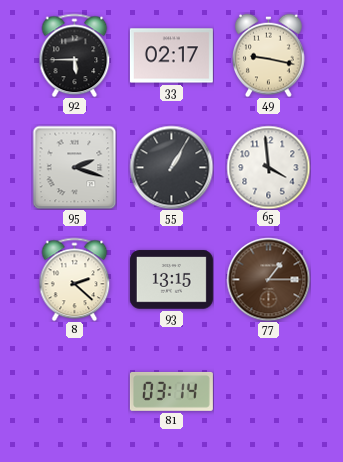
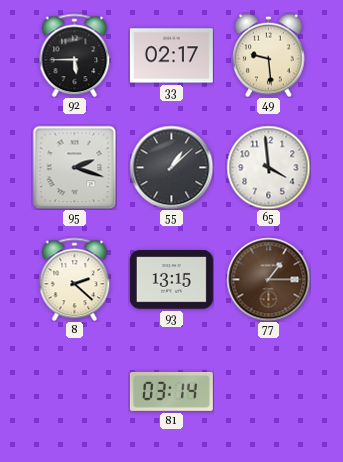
49: 9:17 -> 9:29
55: 1:05 -> 1:08
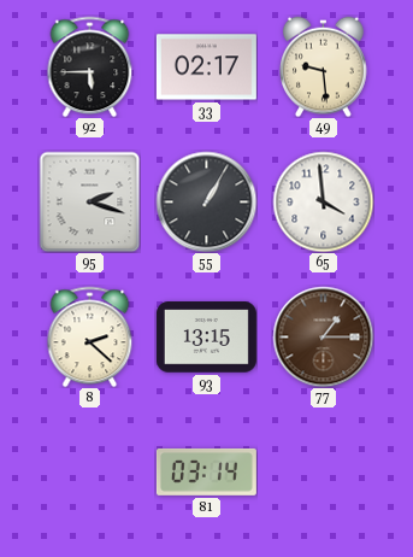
55: 1:08 -> 1:05
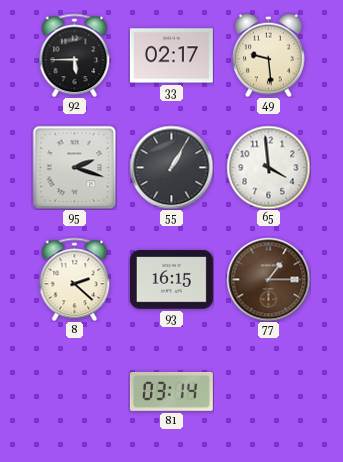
93: 13:15 -> 16:15
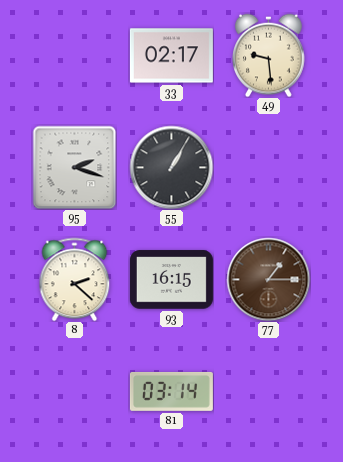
92: 5:45 -> none
65: 3:59 -> none
